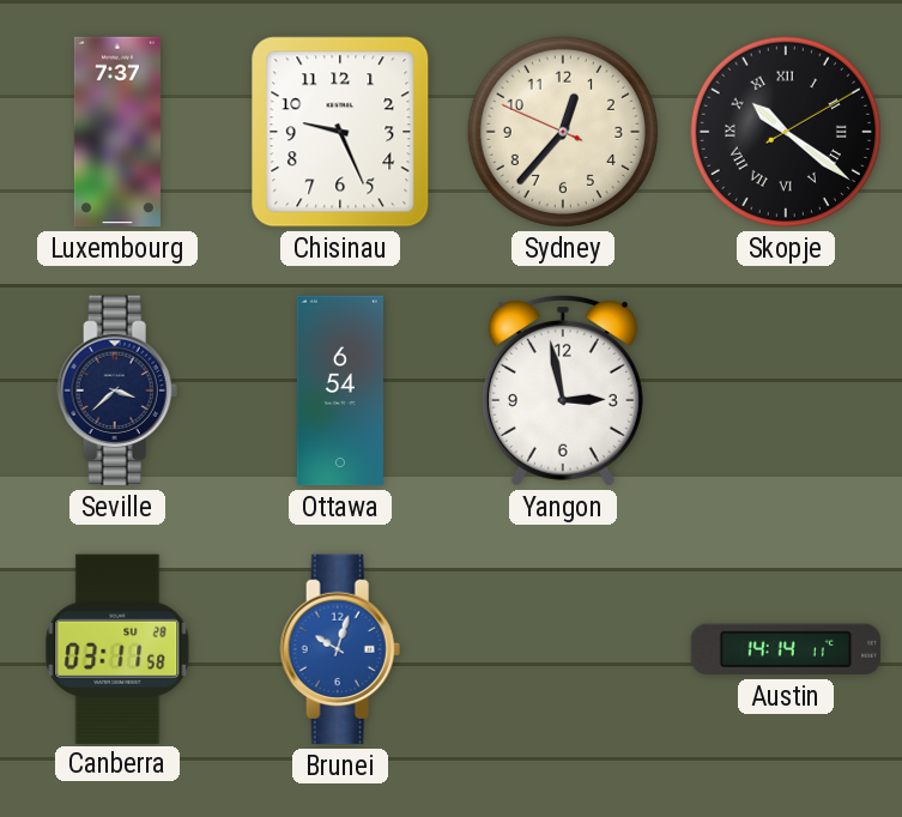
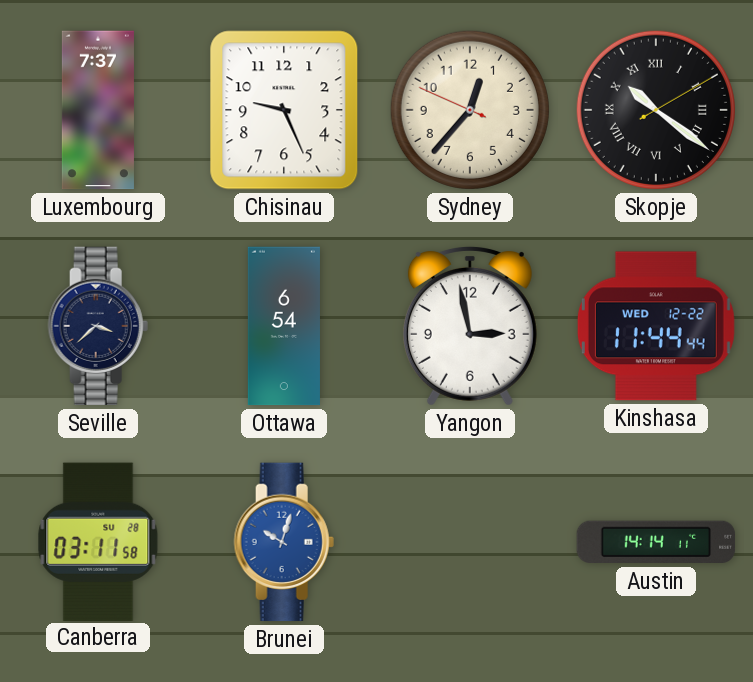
Kinshasa: none -> 11:44
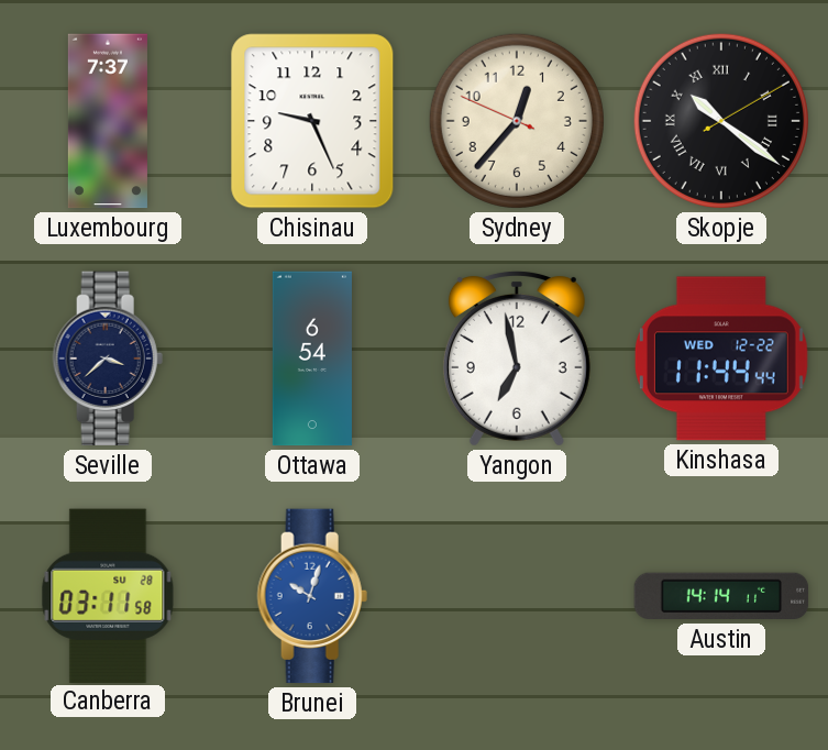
Yangon: 2:58 -> 6:58
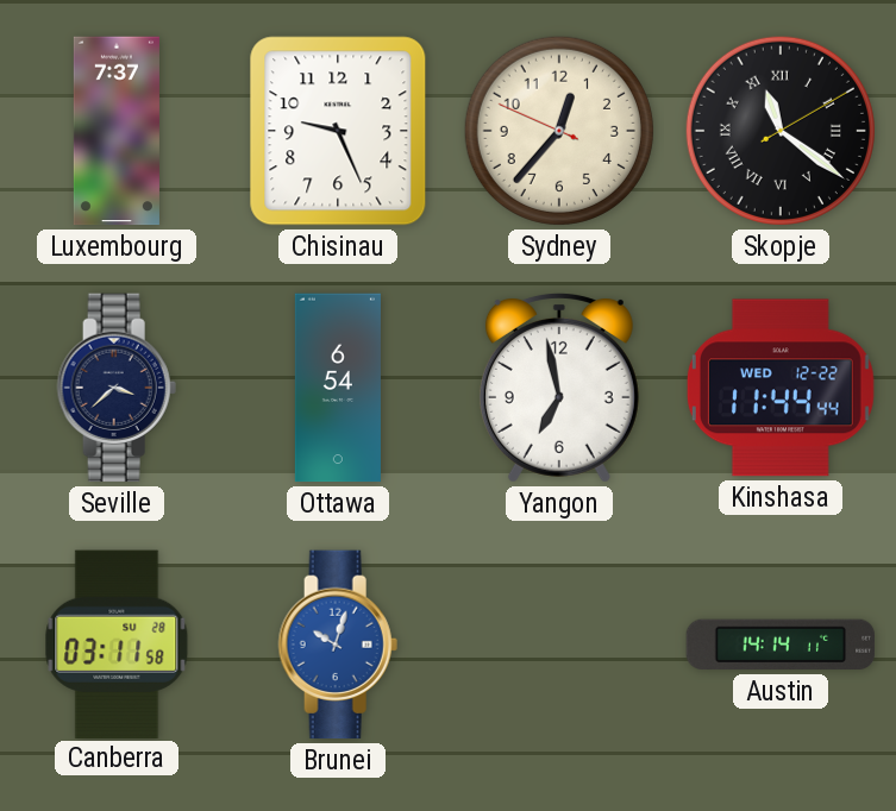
Skopje: 10:21 -> 11:21
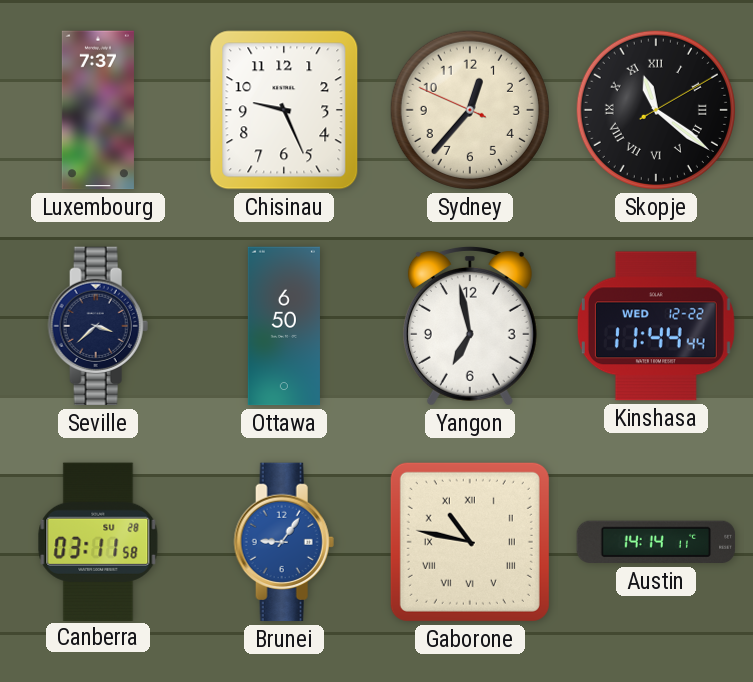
Ottawa: 6:54 -> 6:50
Brunei: 10:03 -> 9:06
Gaborone: none -> 10:47
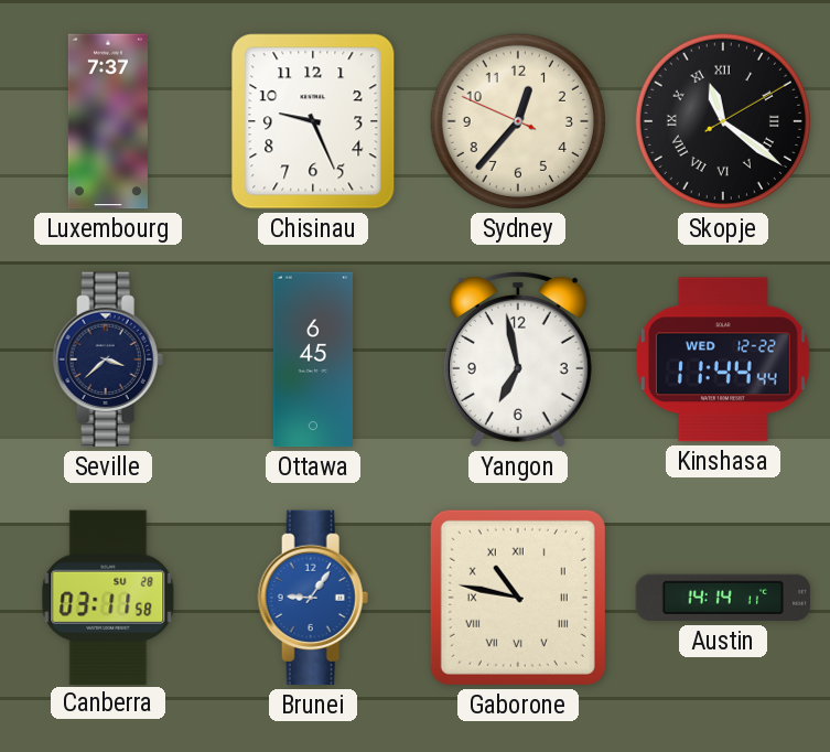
Ottawa: 6:50 -> 6:45
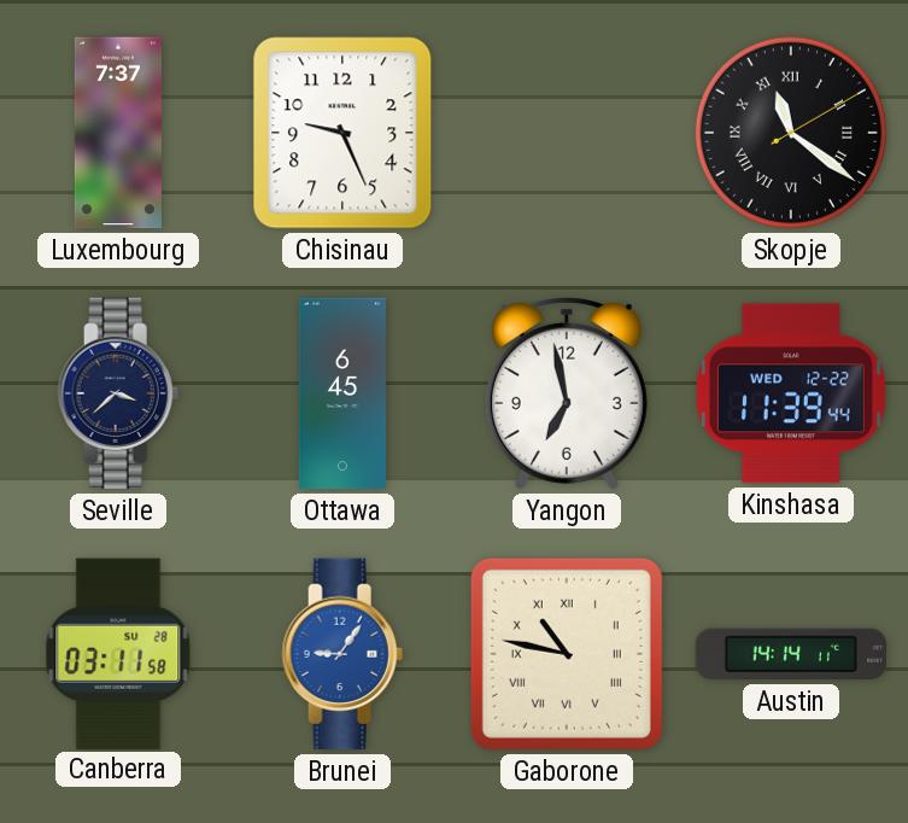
Sydney: 12:36 -> none
Kinshasa: 11:44 -> 11:39
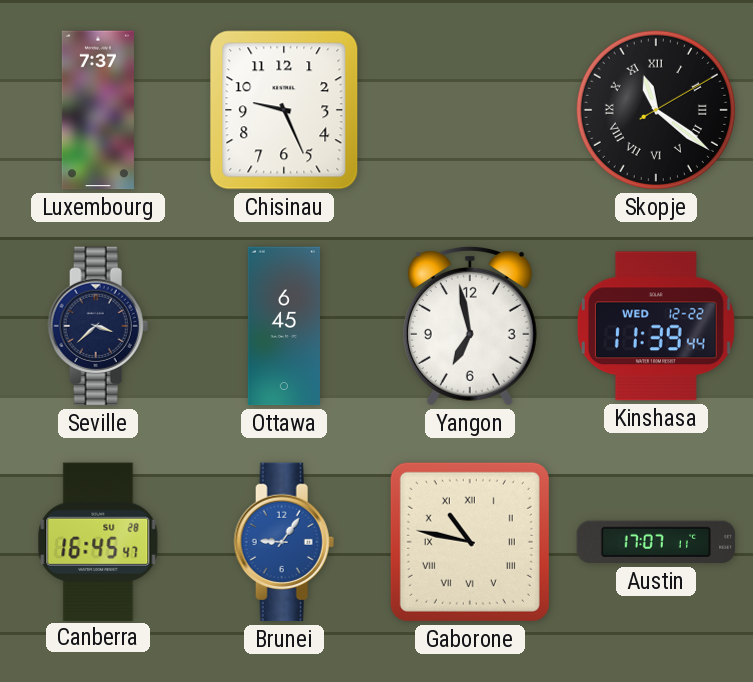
Canberra: 03:11 -> 16:45
Austin: 14:14 -> 17:07
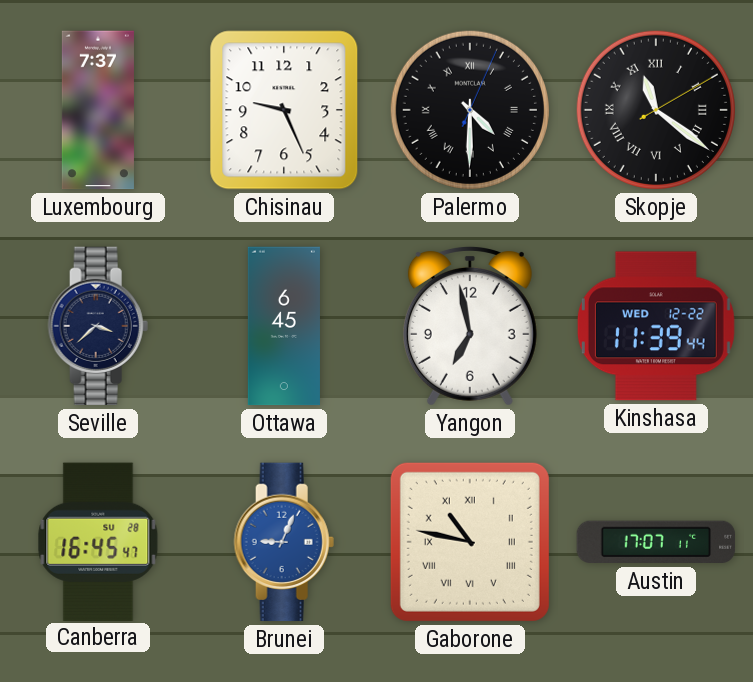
Palermo: none -> 4:30
Brunei: 9:06 -> 9:04
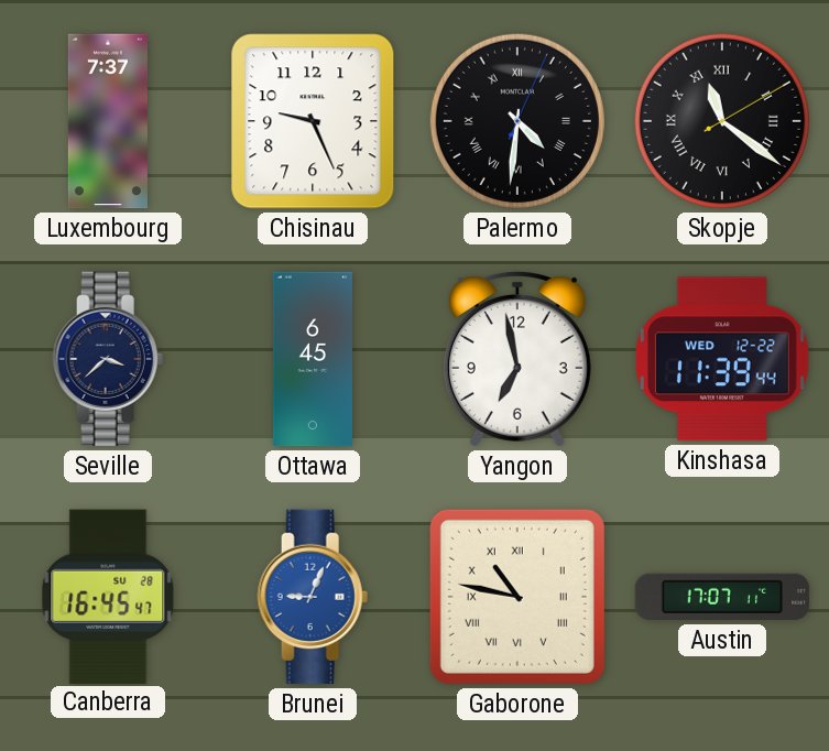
Palermo: 4:30 -> 4:31
